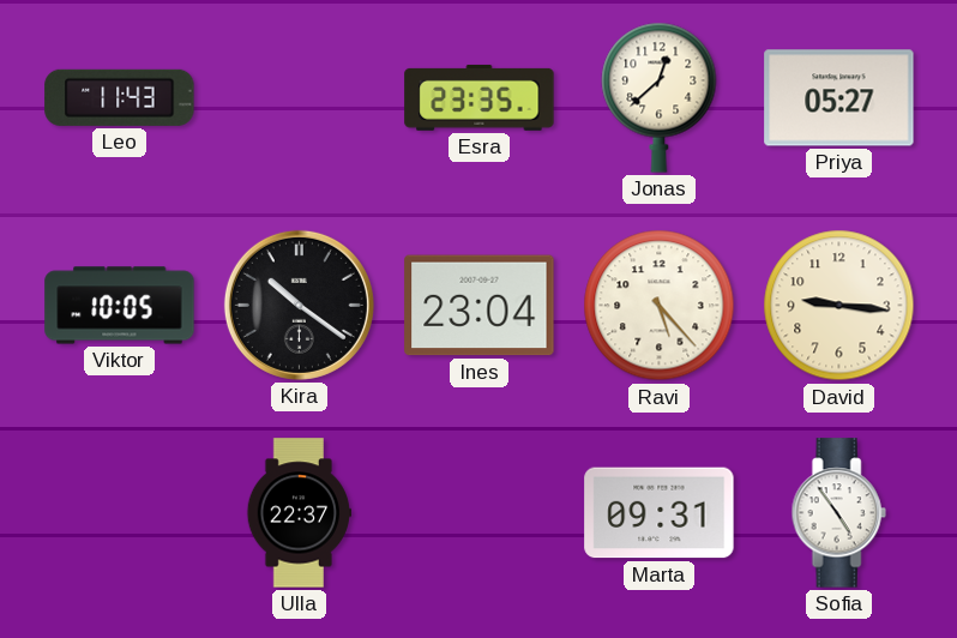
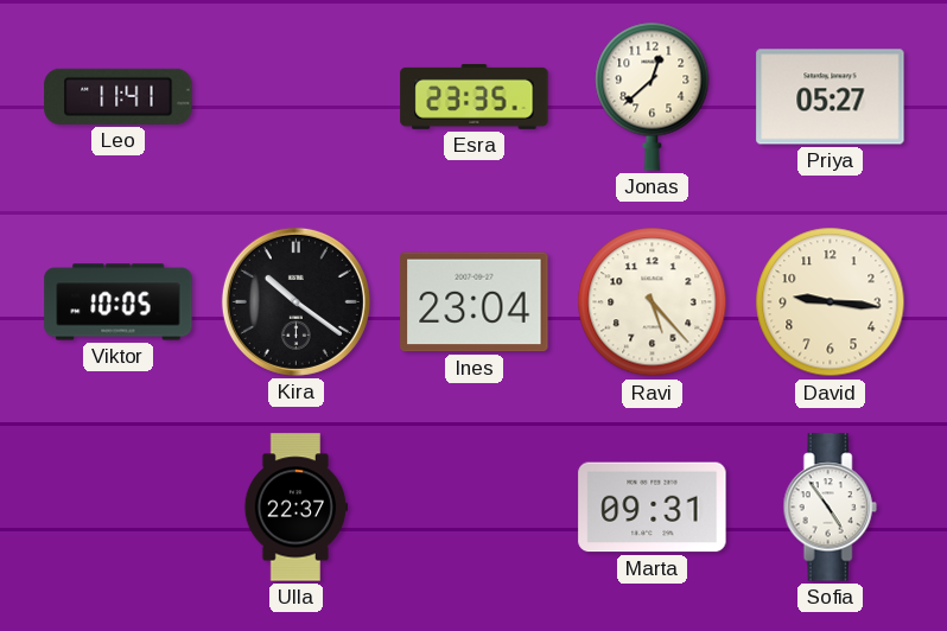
Leo: 11:43 -> 11:41
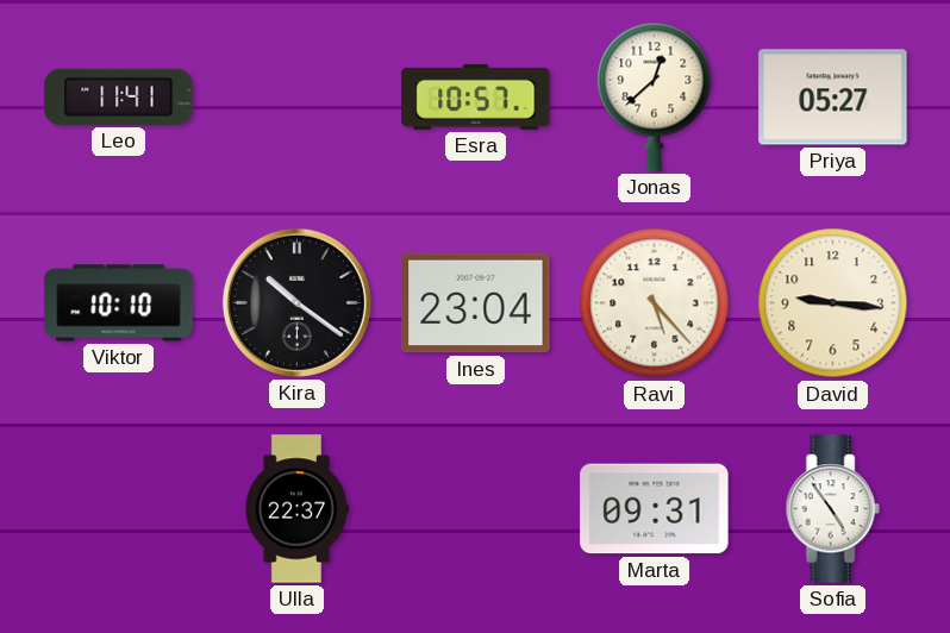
Esra: 23:35 -> 10:57
Viktor: 10:05 -> 10:10
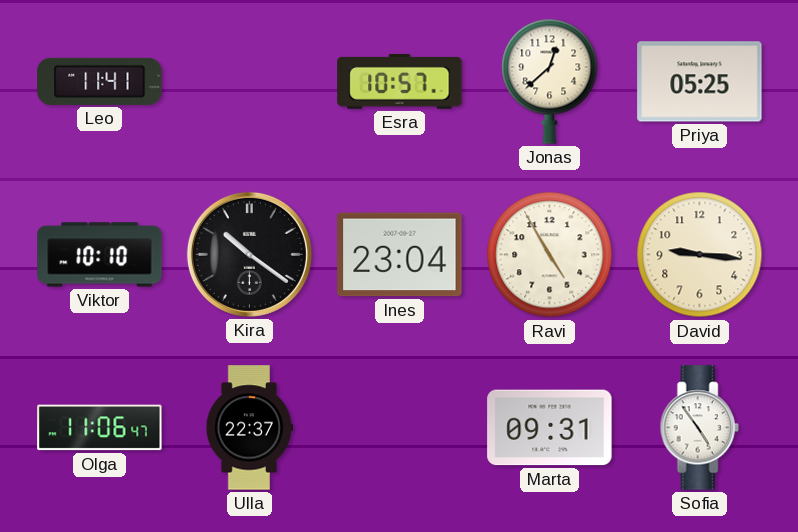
Priya: 05:27 -> 05:25
Ravi: 5:23 -> 4:55
Olga: none -> 11:06
